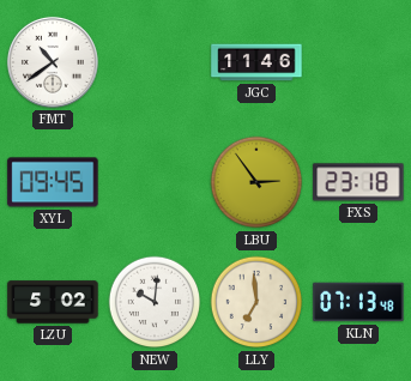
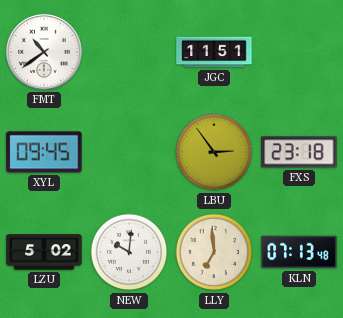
JGC: 11:46 -> 11:51
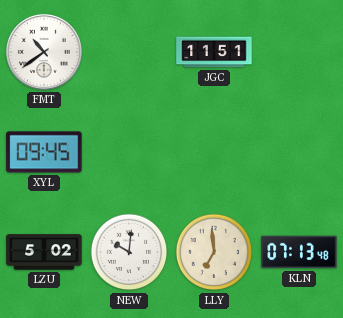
LBU: 2:54 -> none
FXS: 23:18 -> none
